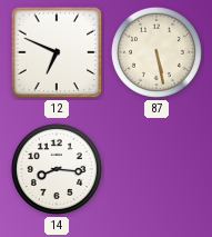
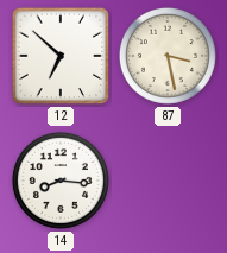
12: 6:49 -> 6:52
87: 5:28 -> 3:28
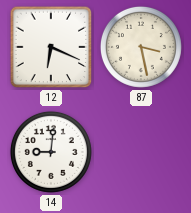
12: 6:52 -> 6:19
14: 8:16 -> 9:01
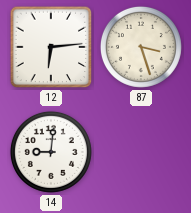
12: 6:19 -> 6:14
87: 3:28 -> 3:27
